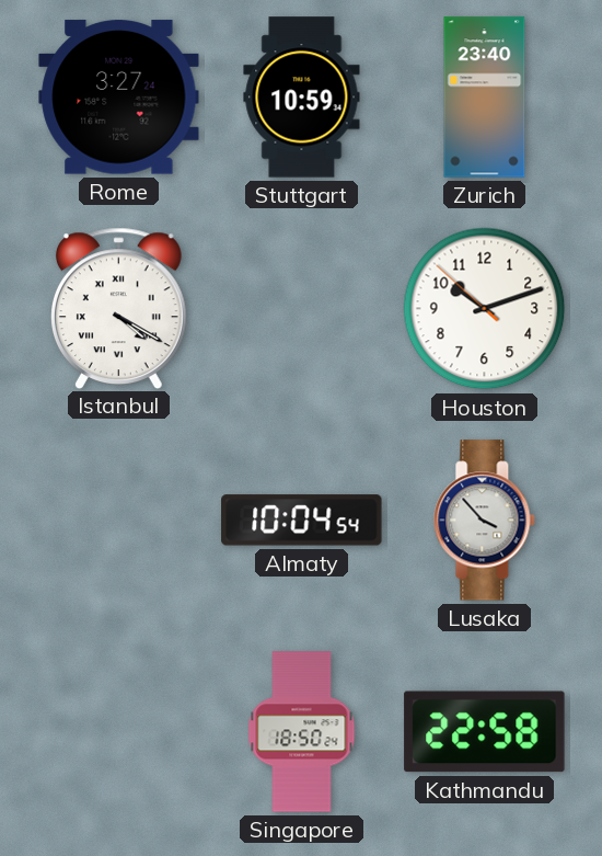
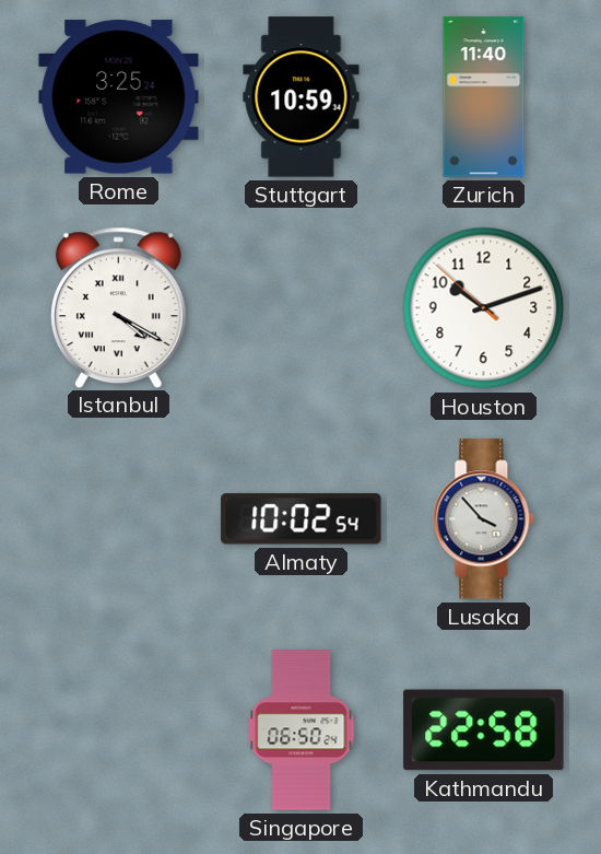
Rome: 3:27 -> 3:25
Zurich: 23:40 -> 11:40
Almaty: 10:04 -> 10:02
Singapore: 18:50 -> 06:50
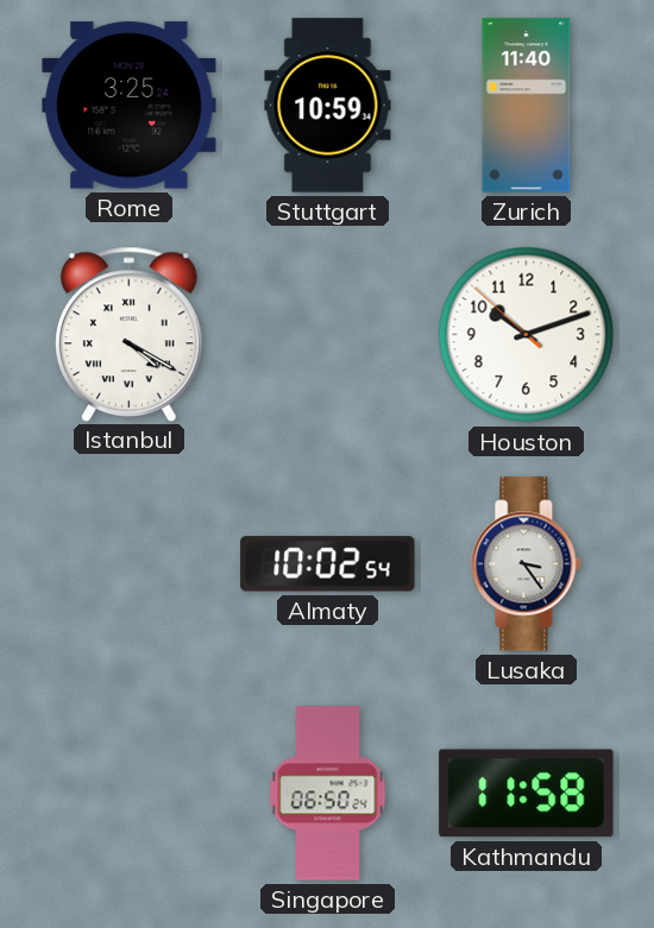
Lusaka: 3:53 -> 3:24
Kathmandu: 22:58 -> 11:58
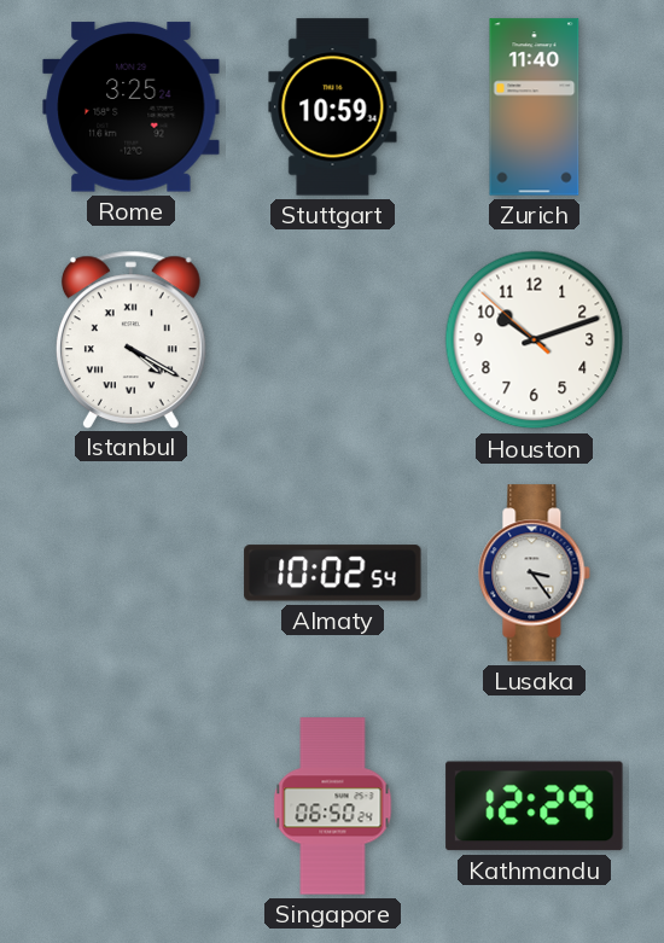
Kathmandu: 11:58 -> 12:29
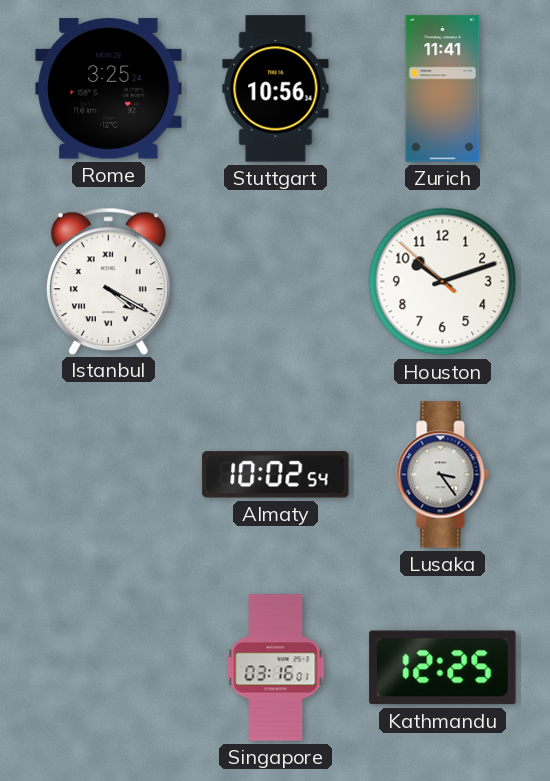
Stuttgart: 10:59 -> 10:56
Zurich: 11:40 -> 11:41
Singapore: 06:50 -> 03:16
Kathmandu: 12:29 -> 12:25
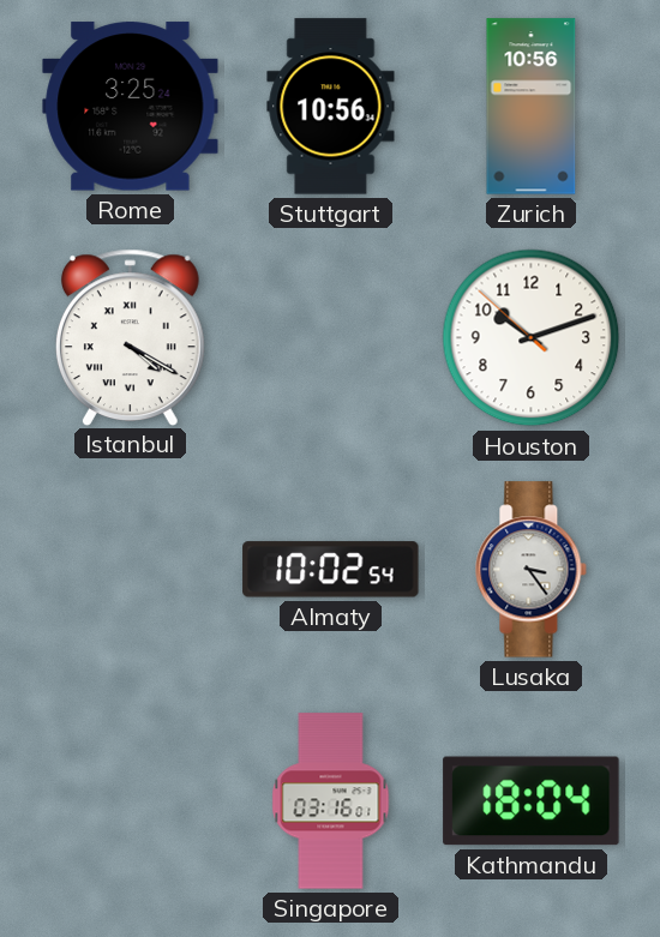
Zurich: 11:41 -> 10:56
Kathmandu: 12:25 -> 18:04
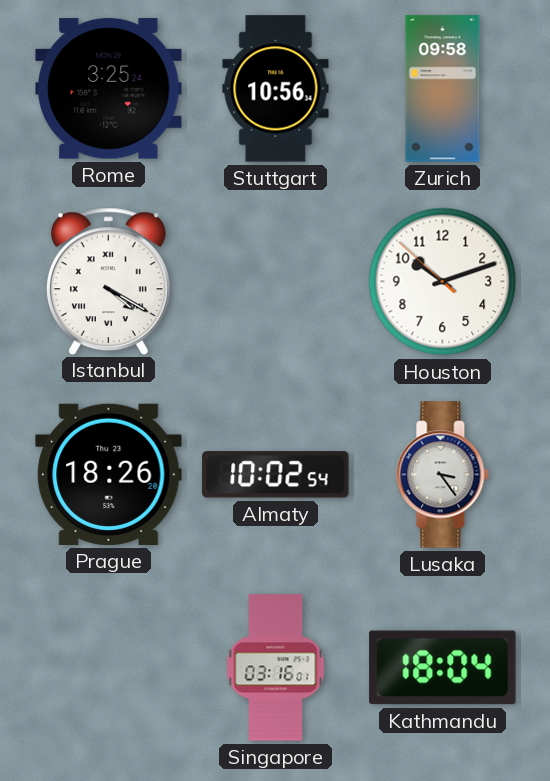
Zurich: 10:56 -> 09:58
Prague: none -> 18:26
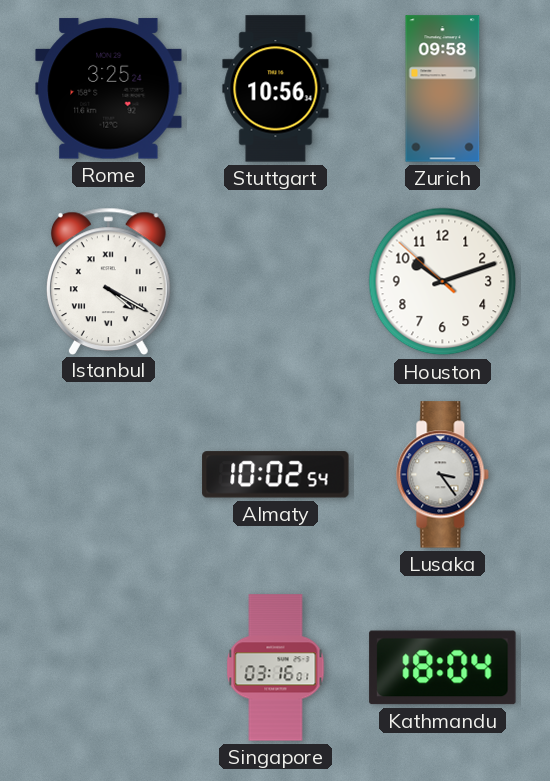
Prague: 18:26 -> none
